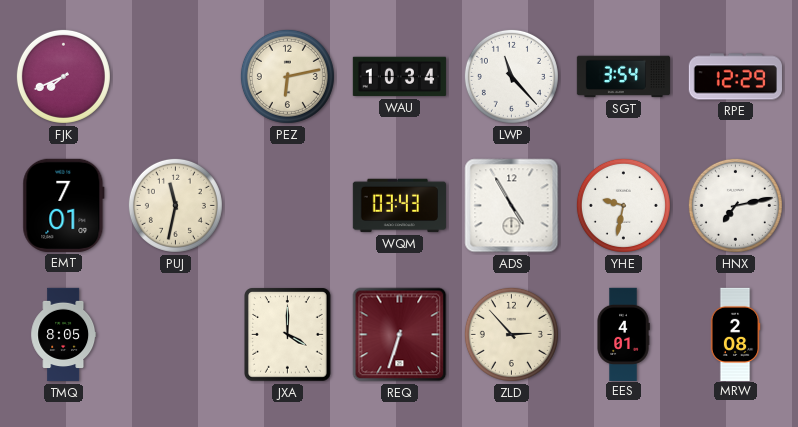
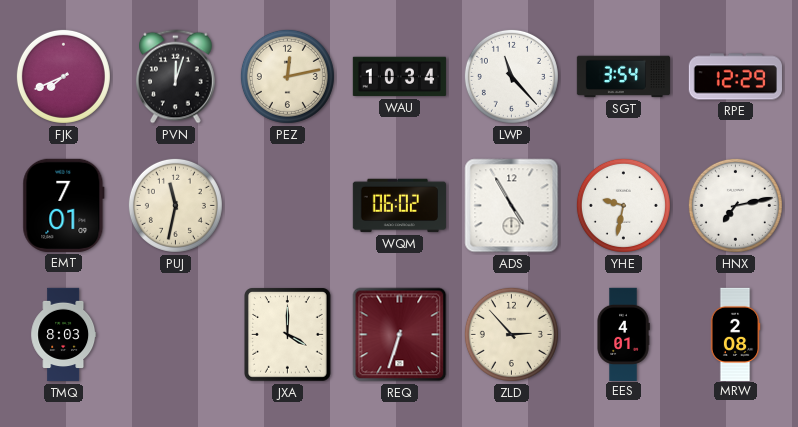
PVN: none -> 12:03
PEZ: 6:13 -> 12:13
WQM: 03:43 -> 06:02
TMQ: 8:05 -> 8:03
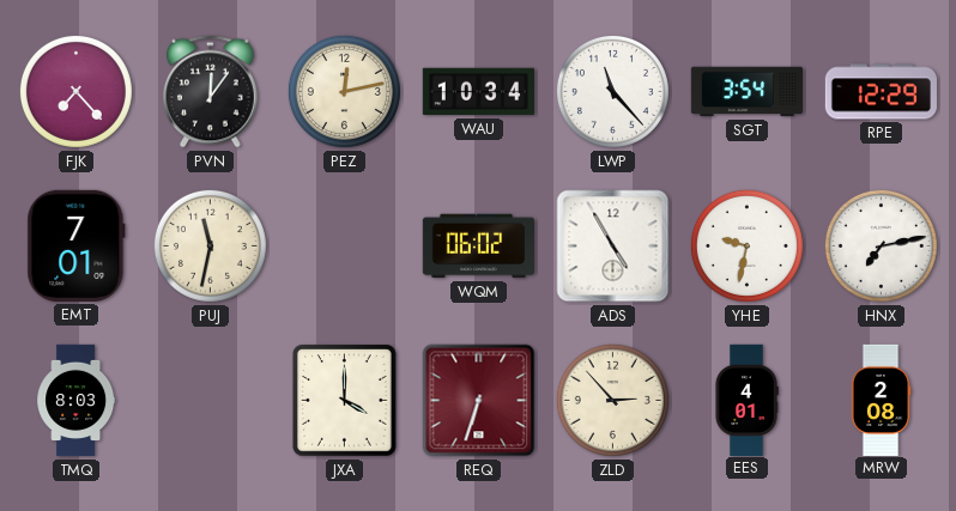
FJK: 7:41 -> 7:23
PVN: 12:03 -> 12:06
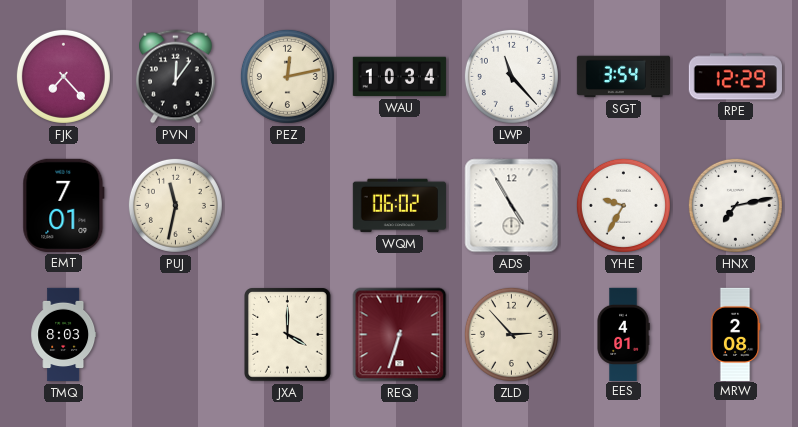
YHE: 9:32 -> 9:35
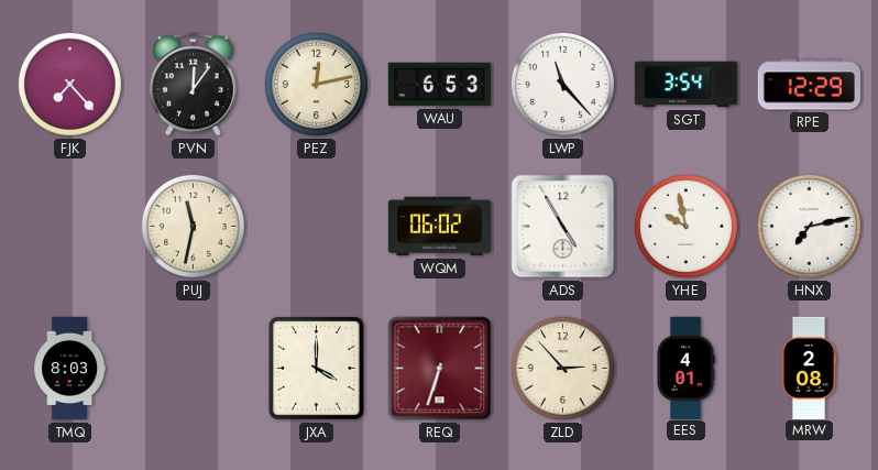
WAU: 10:34 -> 6:53
EMT: 7:01 -> none
YHE: 9:35 -> 9:58
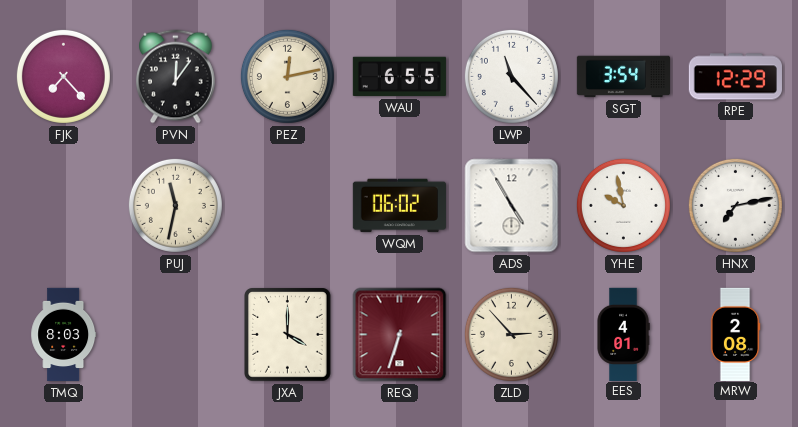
WAU: 6:53 -> 6:55
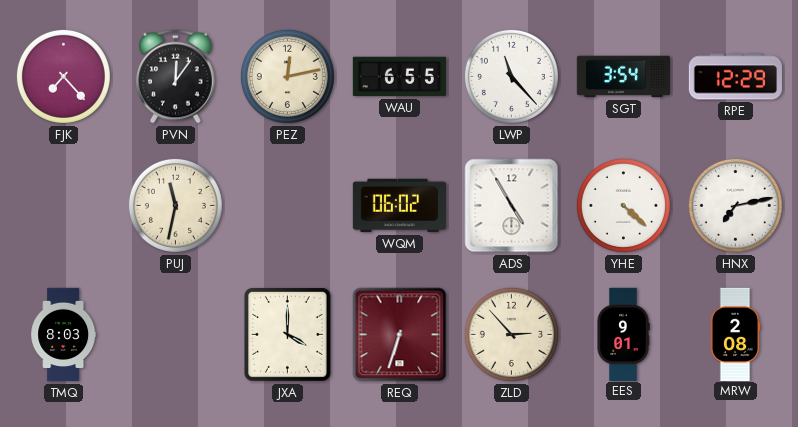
YHE: 9:58 -> 4:22
EES: 4:01 -> 9:01
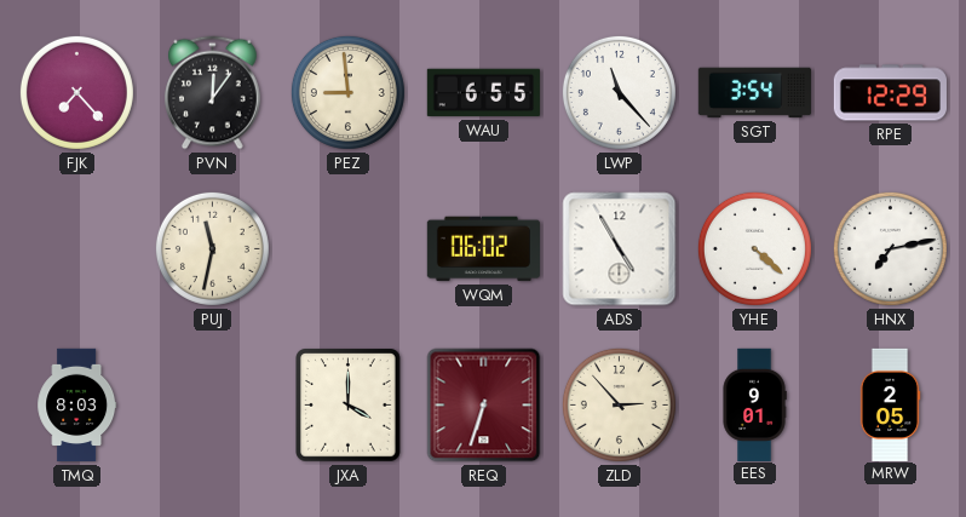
PEZ: 12:13 -> 8:59
MRW: 2:08 -> 2:05
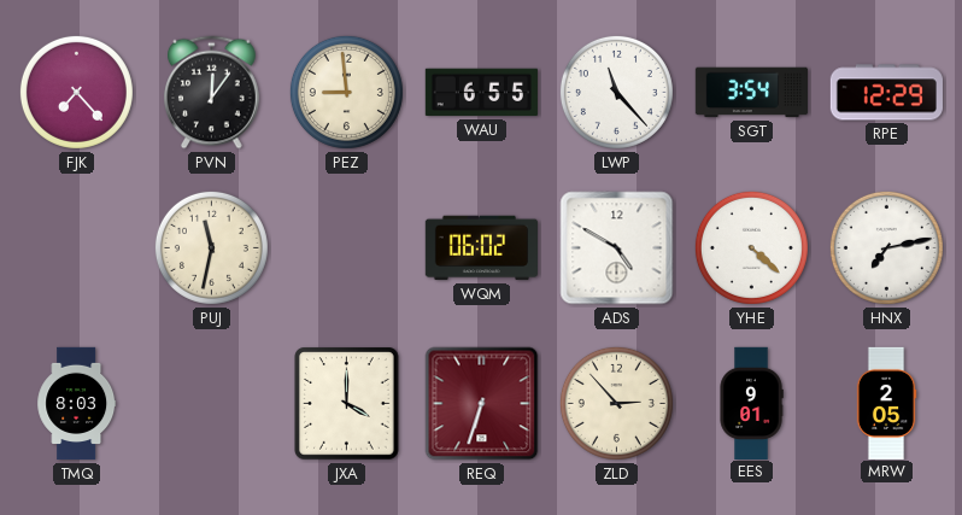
ADS: 4:55 -> 4:50
